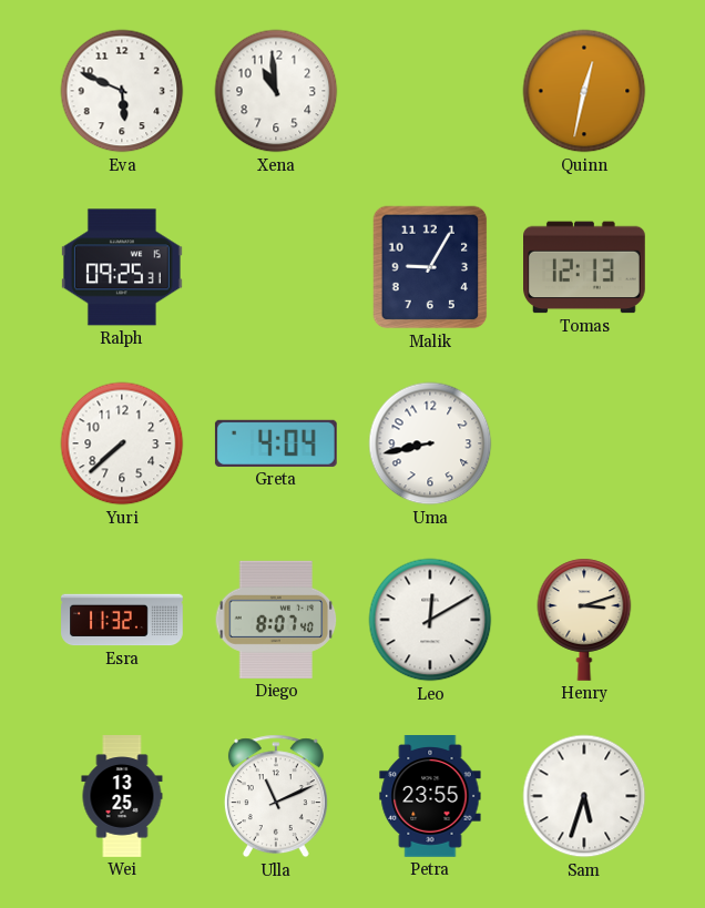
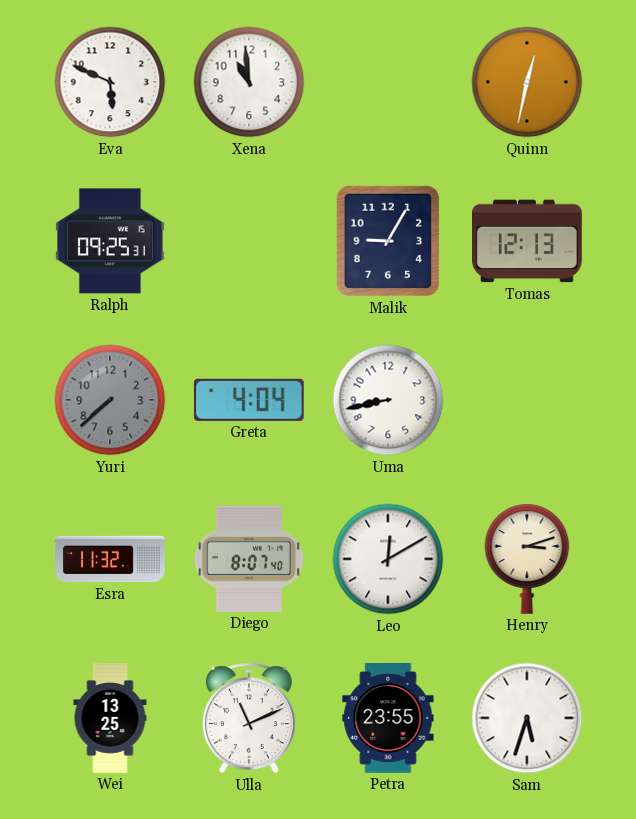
Yuri dial: white -> grey
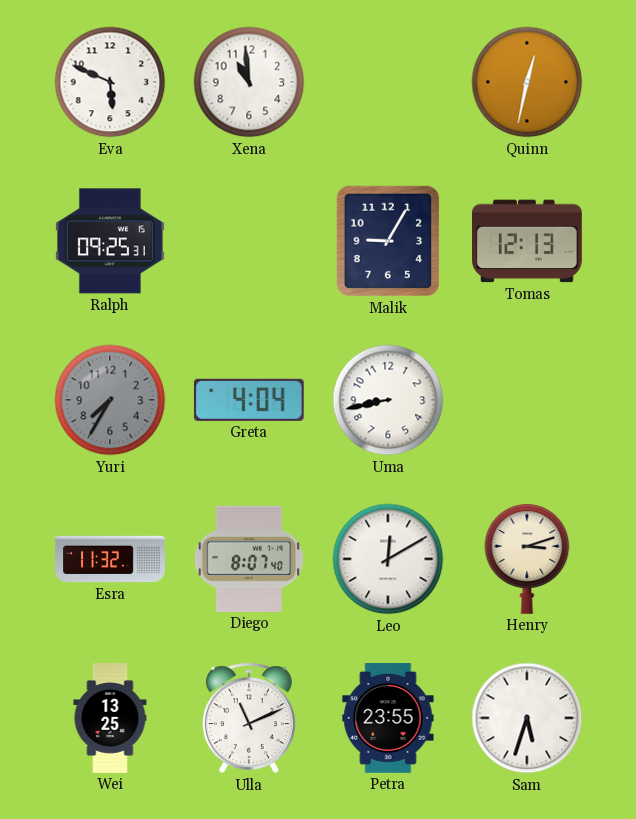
Yuri: 7:38 -> 7:35
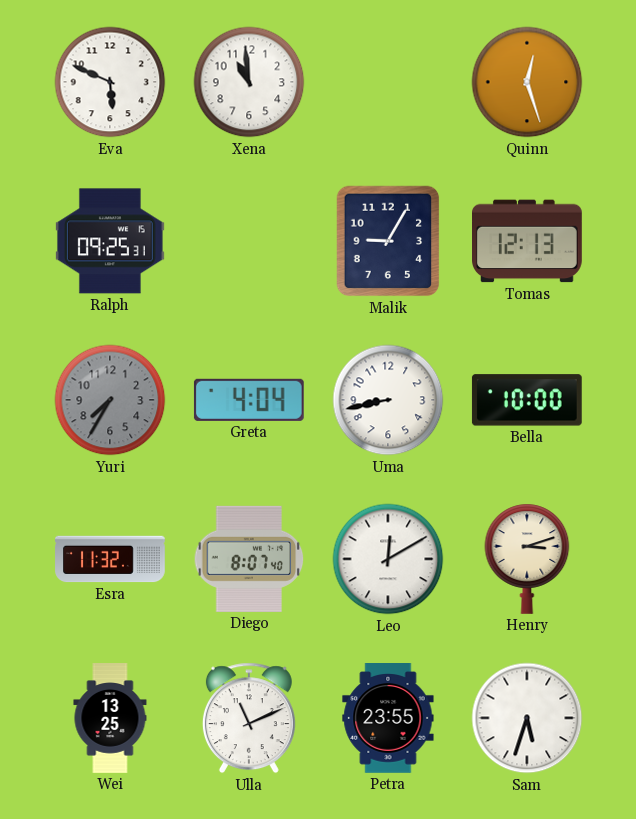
Quinn: 12:32 -> 12:27
Bella: none -> 10:00
